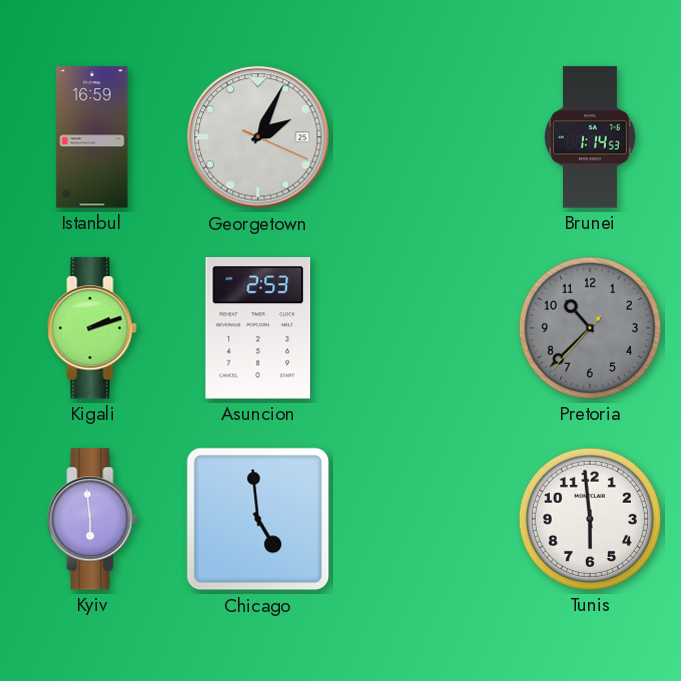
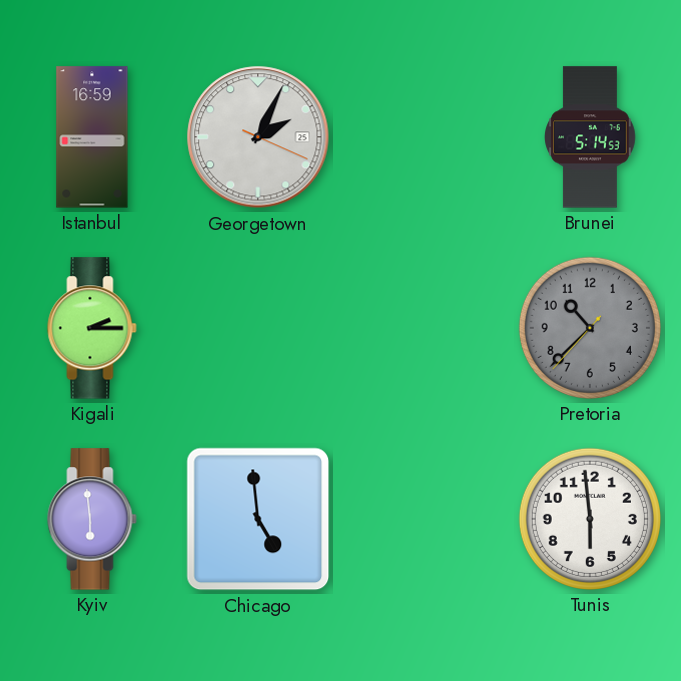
Brunei: 1:14 -> 5:14
Kigali: 2:12 -> 2:15
Asuncion: 2:53 -> none
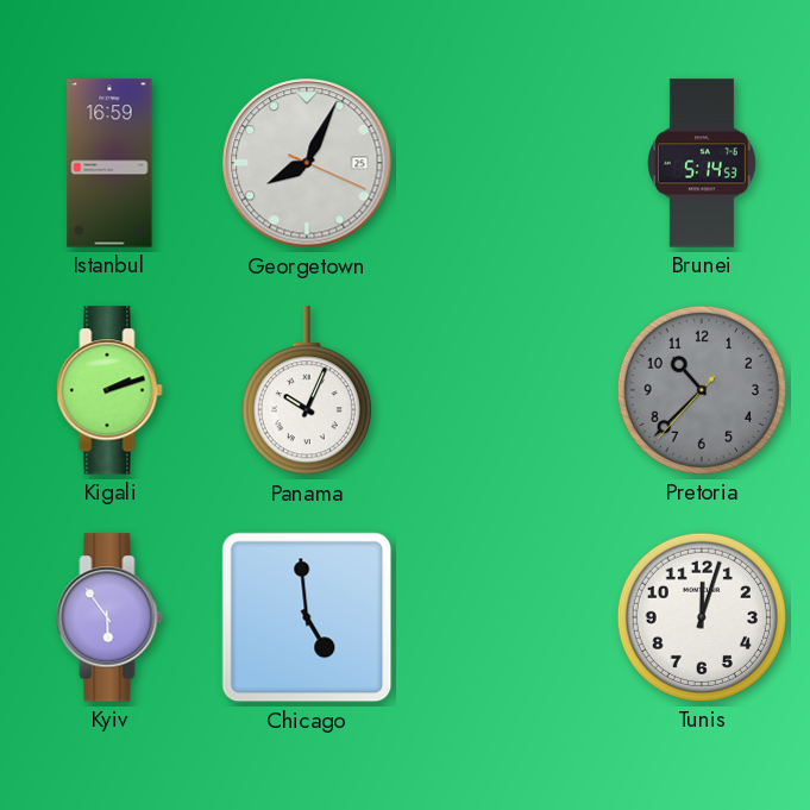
Georgetown: 2:04 -> 8:04
Kigali: 2:15 -> 2:12
Panama: none -> 10:04
Kyiv: 5:59 -> 5:54
Tunis: 5:59 -> 12:03
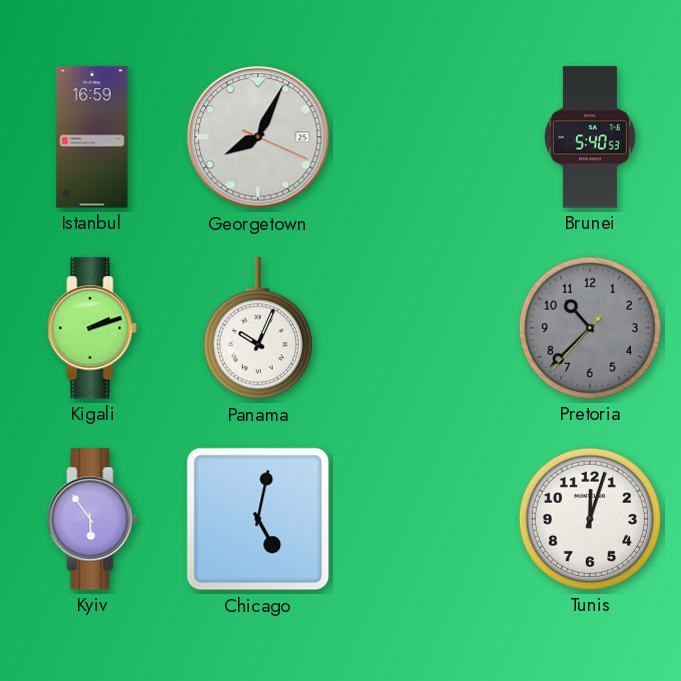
Brunei: 5:14 -> 5:40
Chicago: 4:59 -> 5:02
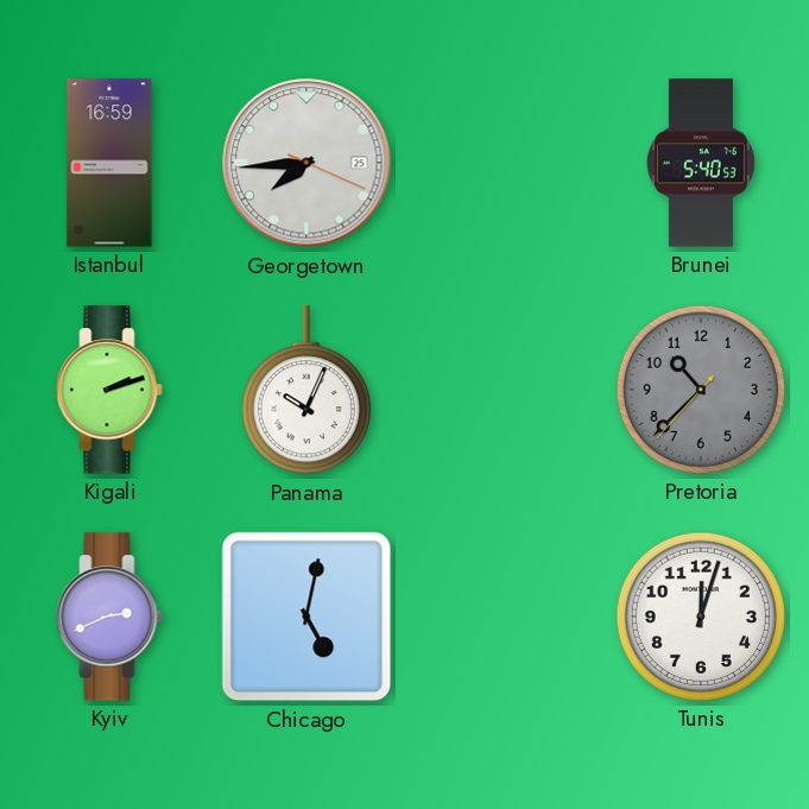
Georgetown: 8:04 -> 7:44
Kyiv: 5:54 -> 2:41
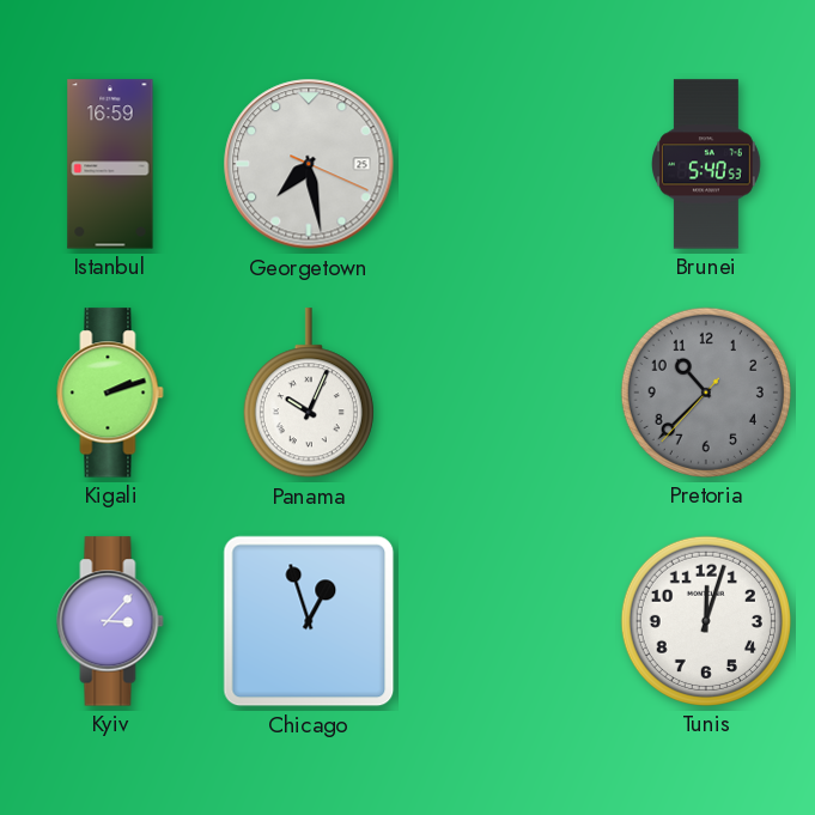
Georgetown: 7:44 -> 7:28
Kyiv: 2:41 -> 3:07
Chicago: 5:02 -> 12:57
